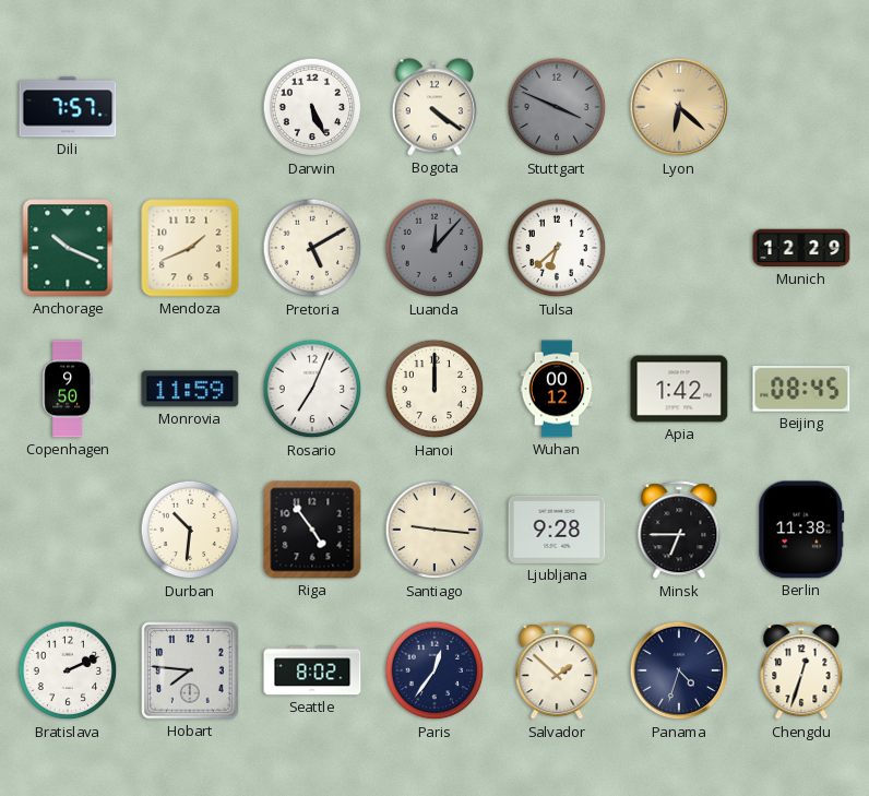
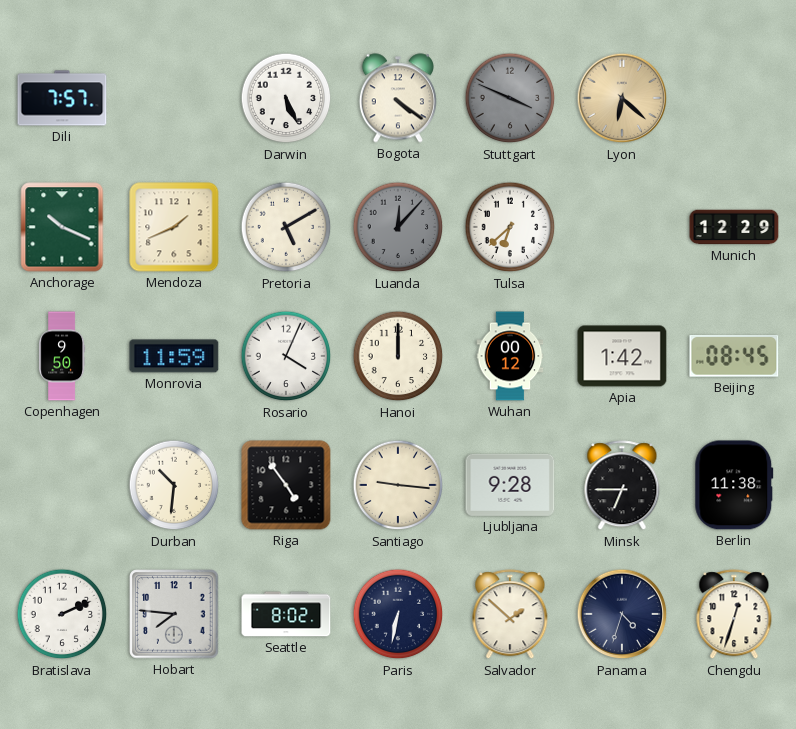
Rosario: 7:04 -> 4:04
Paris: 12:36 -> 6:32
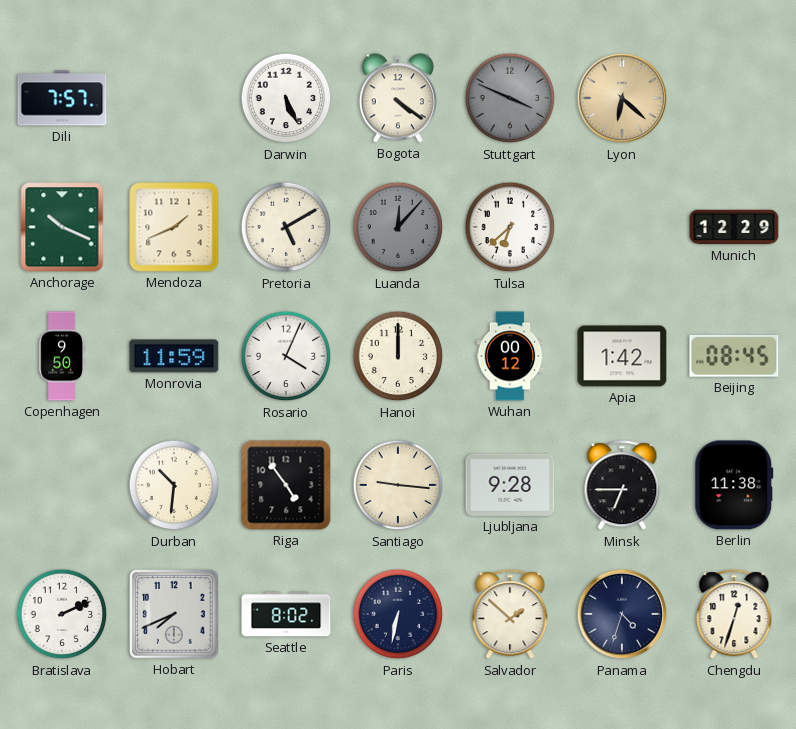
Hobart: 7:46 -> 7:41
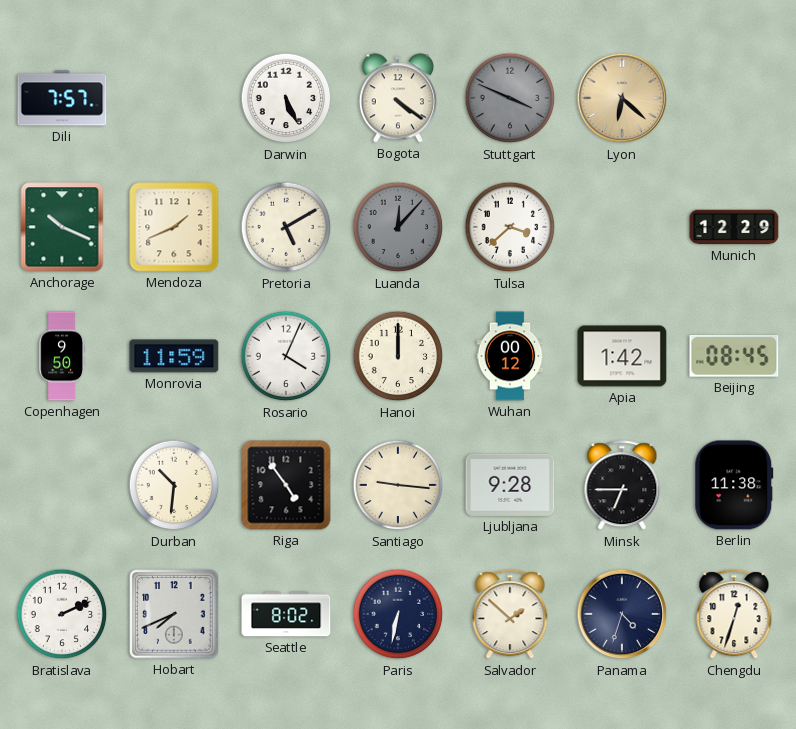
Tulsa: 6:38 -> 3:38
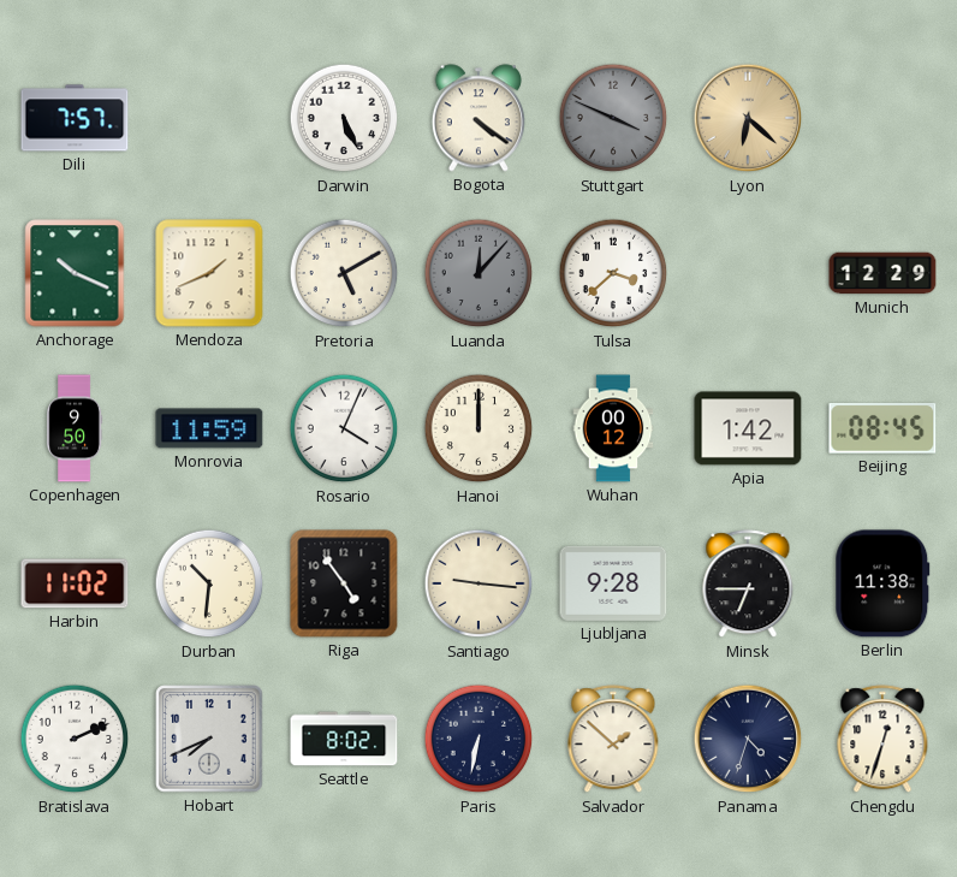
Harbin: none -> 11:02
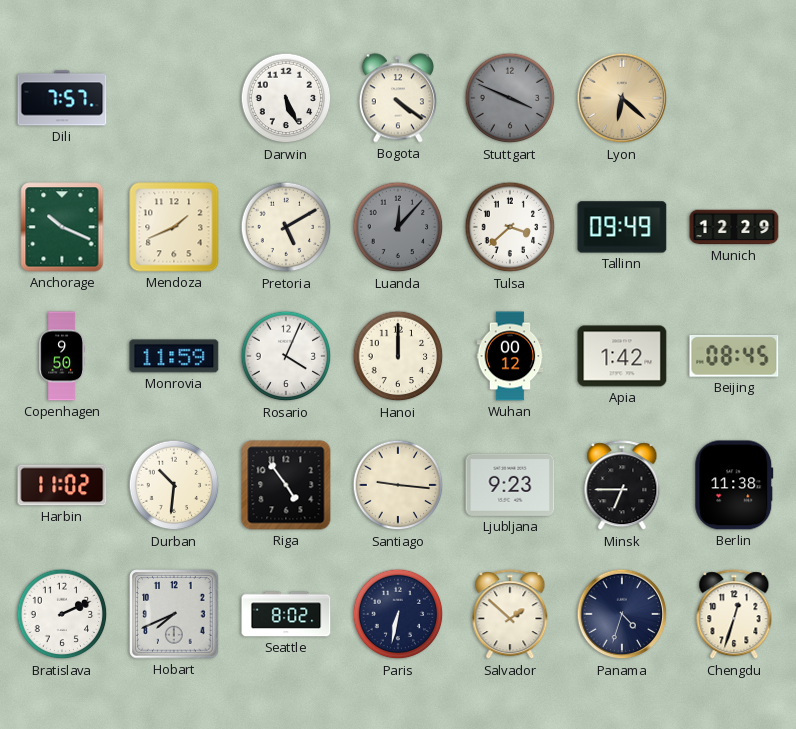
Tallinn: none -> 09:49
Ljubljana: 9:28 -> 9:23
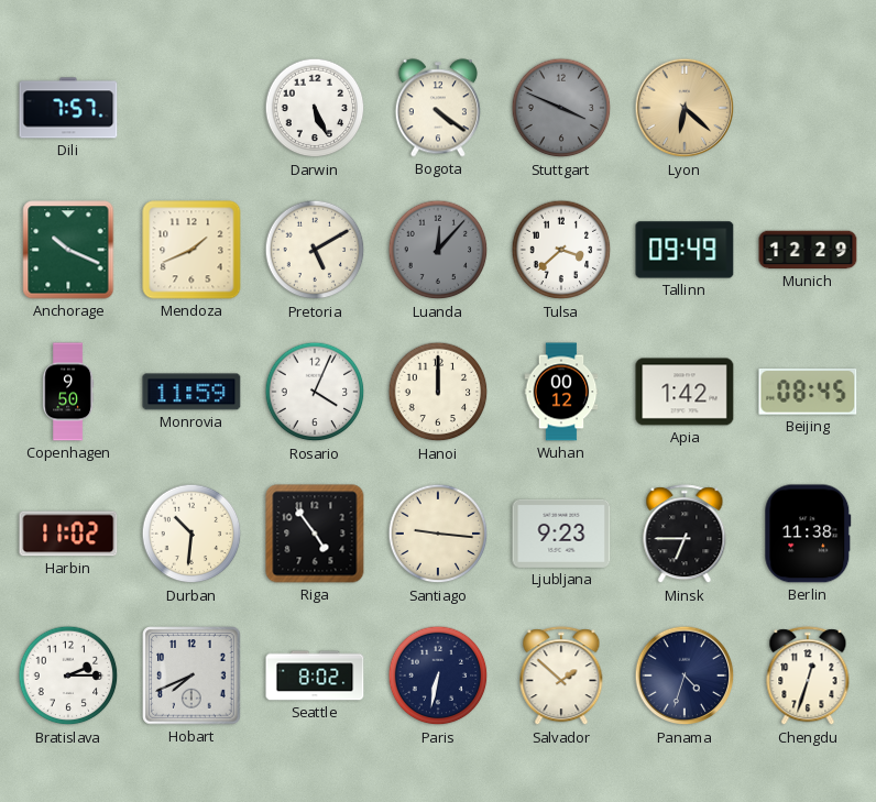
Bratislava: 2:11 -> 2:15
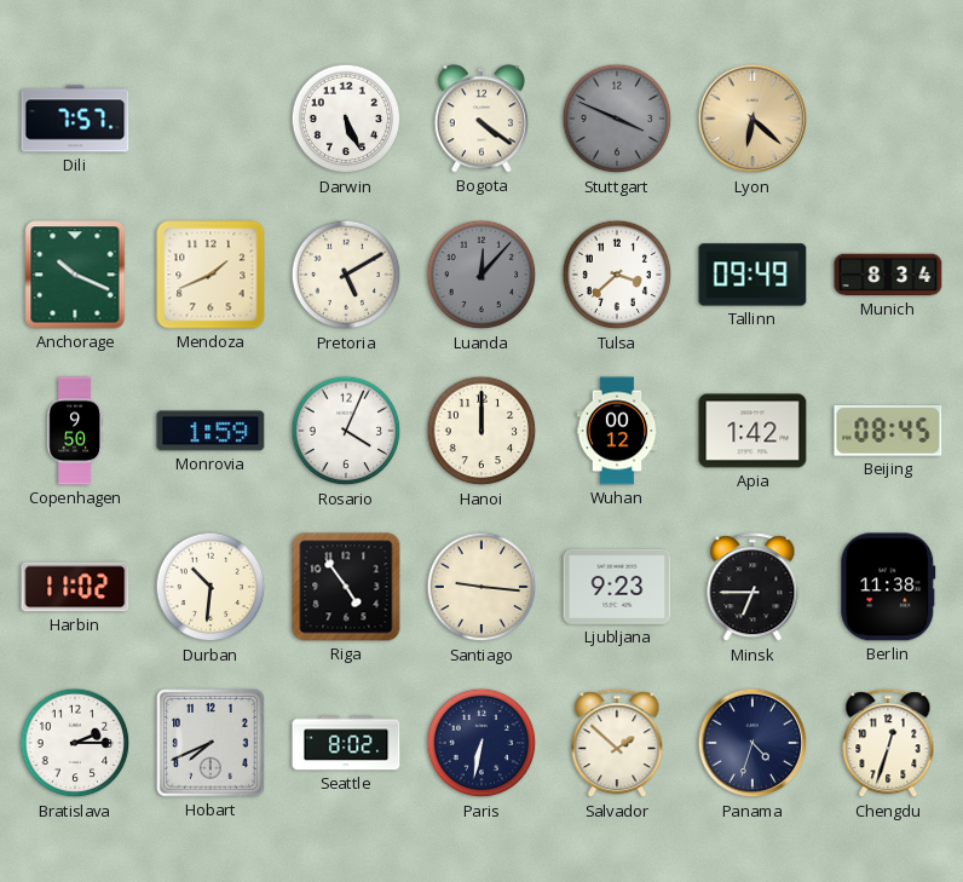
Munich: 12:29 -> 8:34
Monrovia: 11:59 -> 1:59
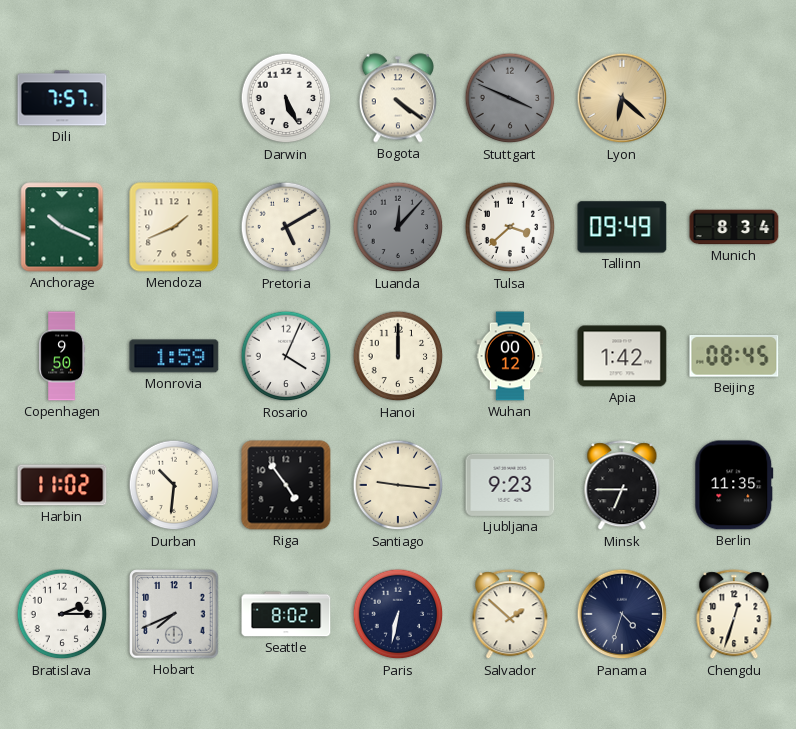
Berlin: 11:38 -> 11:35
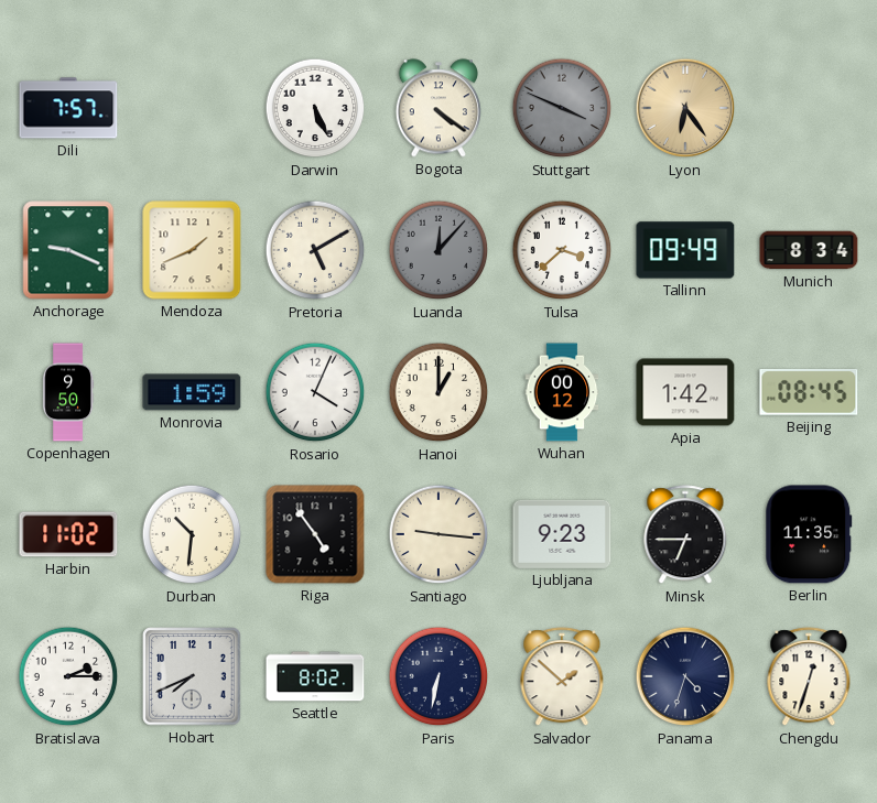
Lyon: 6:22 -> 6:24
Anchorage: 10:19 -> 9:19
Hanoi: 12:00 -> 1:00
